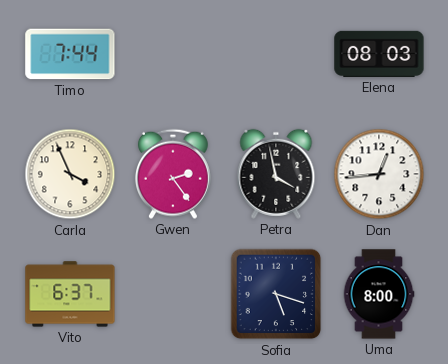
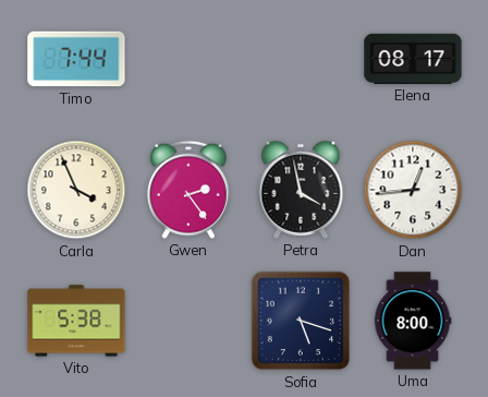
Elena: 08:03 -> 08:17
Vito: 6:37 -> 5:38
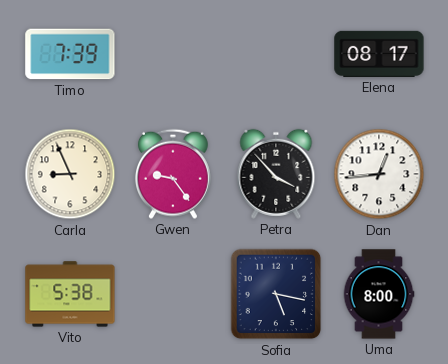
Timo: 7:44 -> 7:39
Carla: 3:56 -> 8:56
Gwen: 2:24 -> 9:24
Petra: 3:58 -> 3:53
Sofia: 5:18 -> 5:17
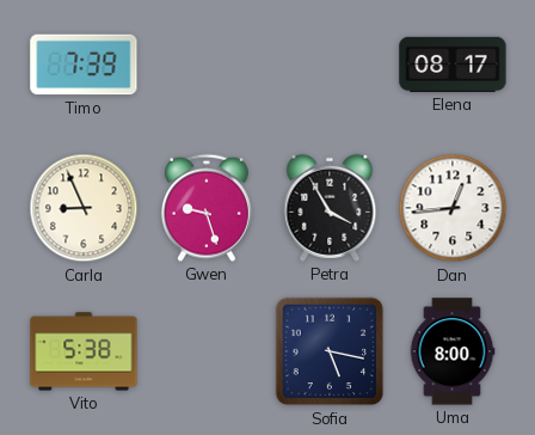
Gwen: 9:24 -> 9:27
Petra: 3:53 -> 3:55
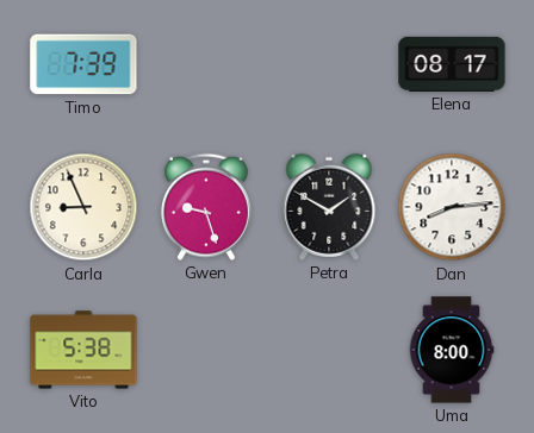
Petra: 3:55 -> 1:50
Dan: 12:44 -> 8:14
Sofia: 5:17 -> none
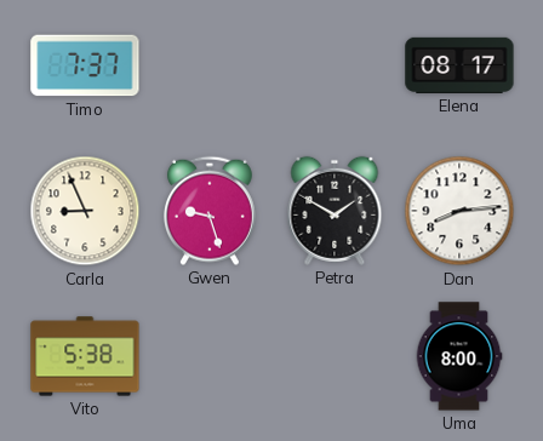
Timo: 7:39 -> 7:37
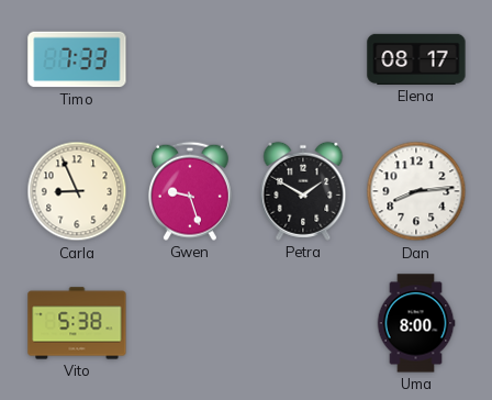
Timo: 7:37 -> 7:33
